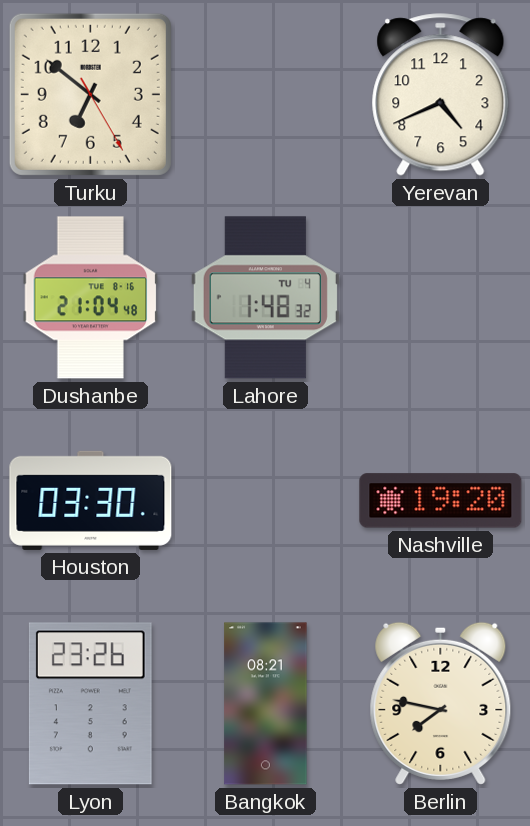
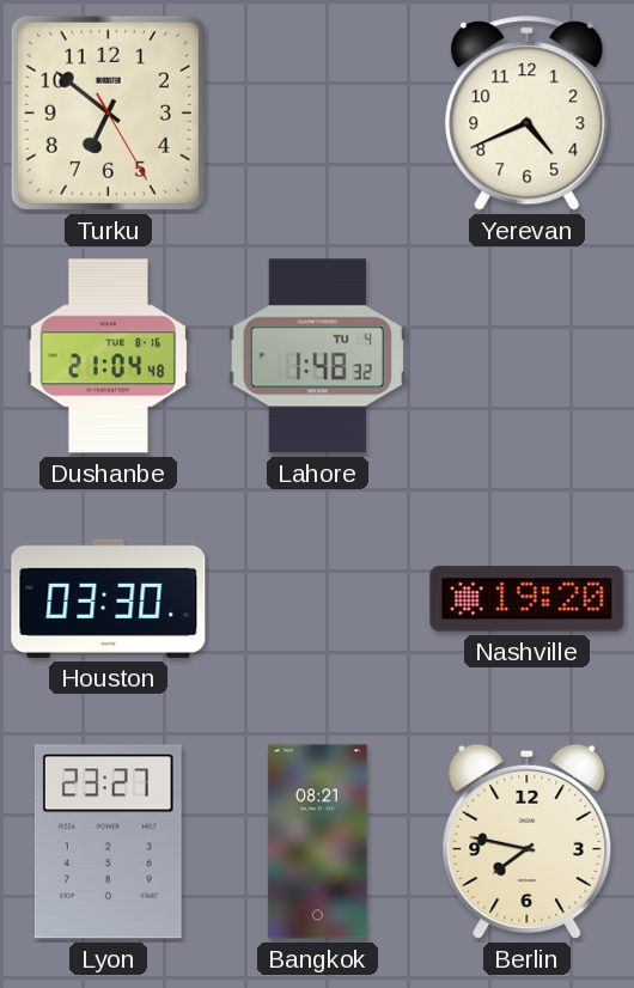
Lyon: 23:26 -> 23:27
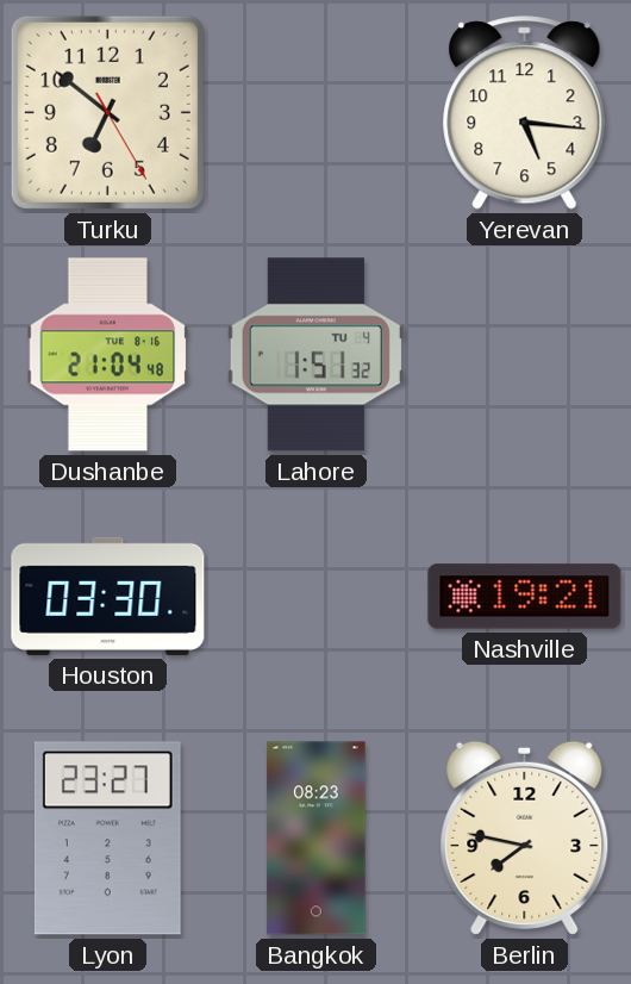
Yerevan: 4:41 -> 5:16
Lahore: 1:48 -> 1:51
Nashville: 19:20 -> 19:21
Bangkok: 08:21 -> 08:23
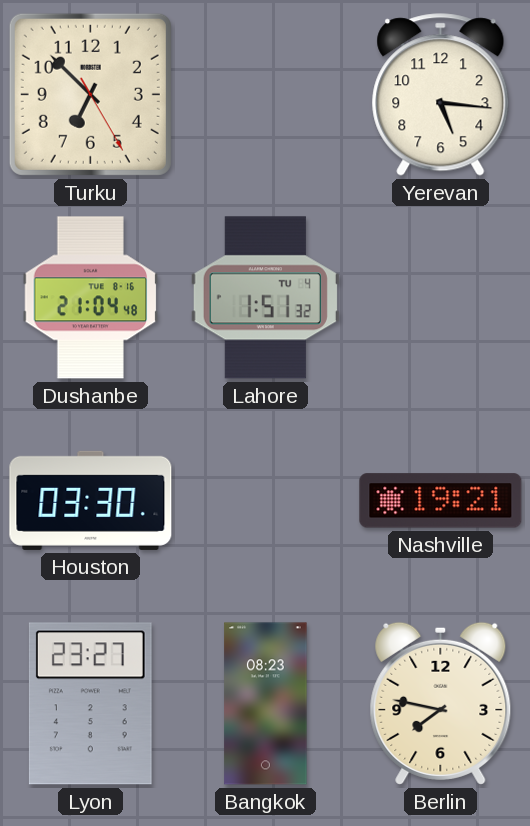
Turku: 6:51 -> 6:52
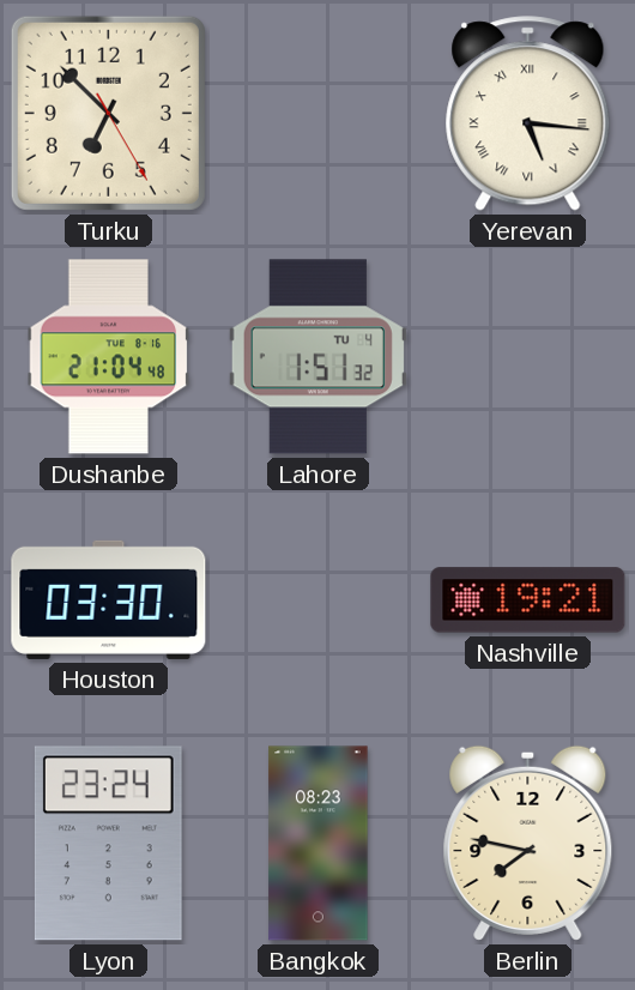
Yerevan numerals: Arabic -> Roman
Lyon: 23:27 -> 23:24
